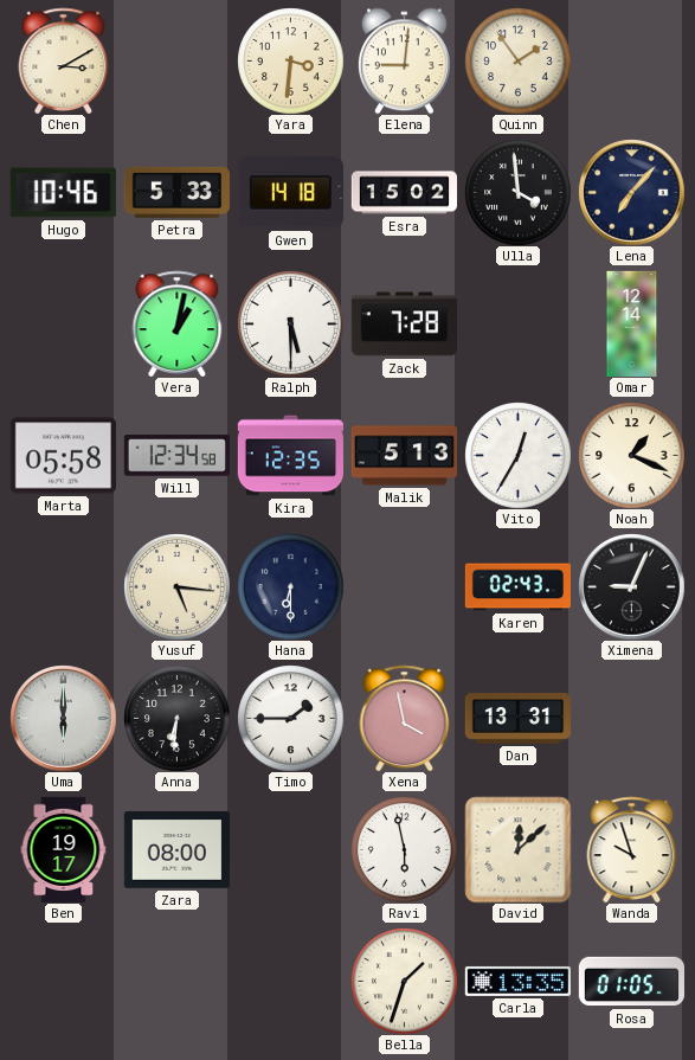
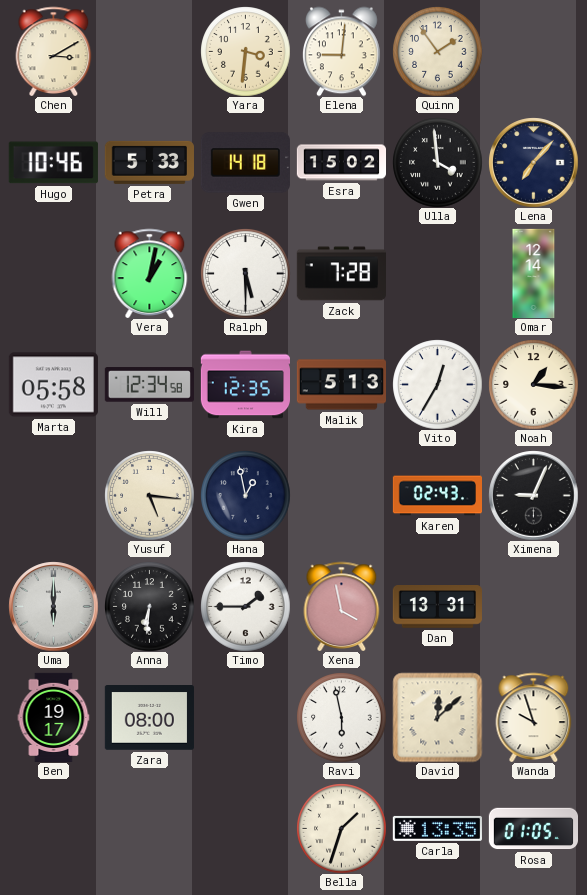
Noah: 1:19 -> 1:16
Hana: 6:30 -> 12:58
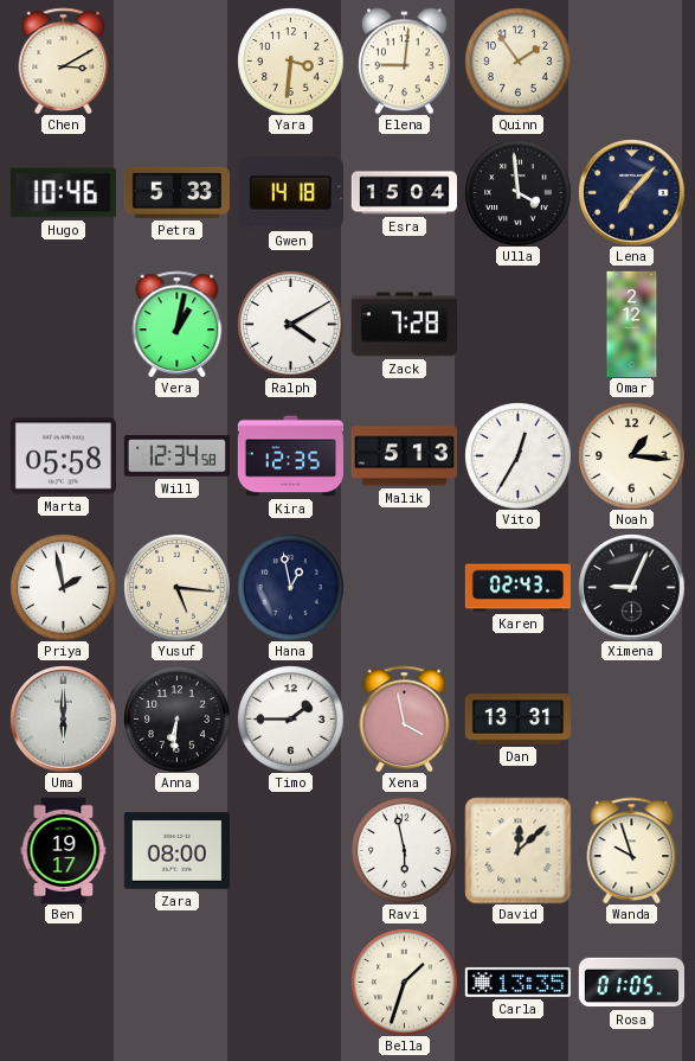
Esra: 15:02 -> 15:04
Ralph: 5:30 -> 4:10
Omar: 12:14 -> 2:12
Priya: none -> 1:58
